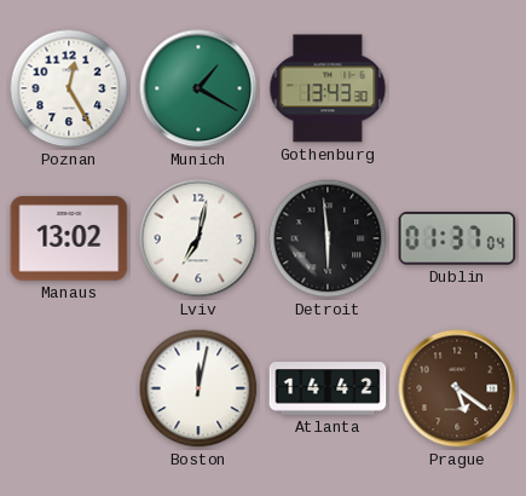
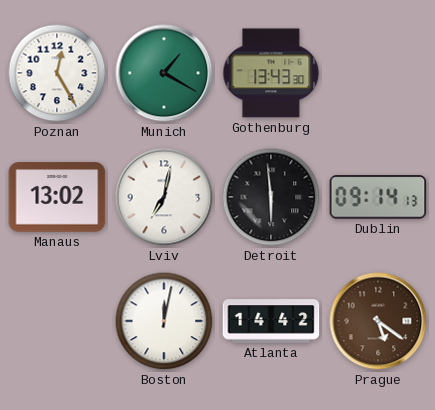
Dublin: 01:37 -> 09:14
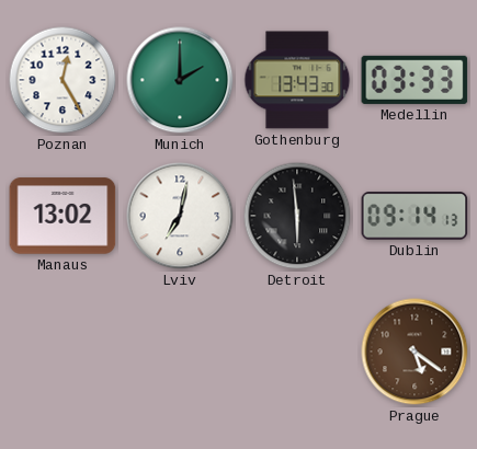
Munich: 1:20 -> 2:00
Medellin: none -> 03:33
Boston: 12:02 -> none
Atlanta: 14:42 -> none
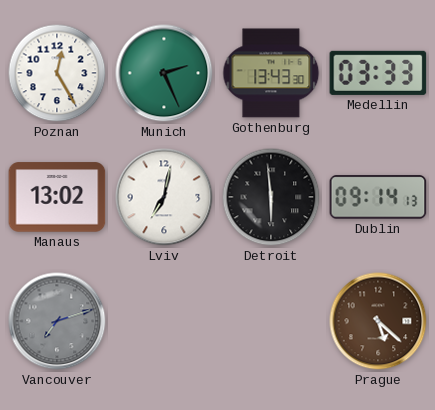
Munich: 2:00 -> 2:26
Vancouver: none -> 7:12
Prague: 5:21 -> 5:22
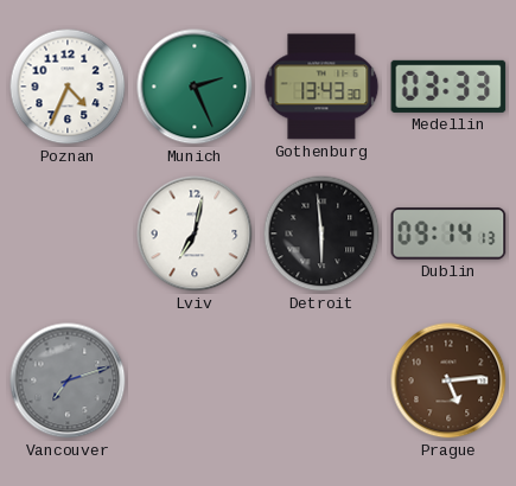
Poznan: 12:25 -> 4:34
Manaus: 13:02 -> none
Prague: 5:22 -> 5:14
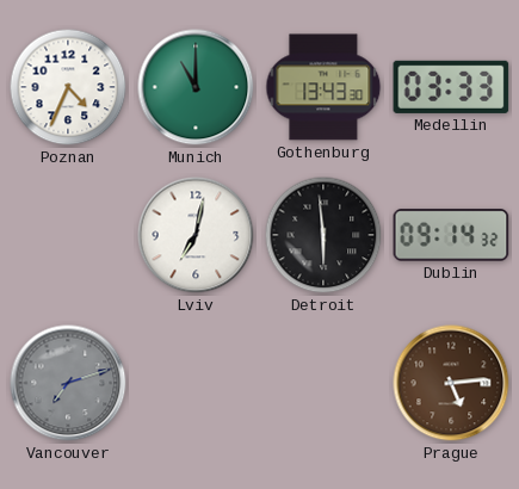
Munich: 2:26 -> 11:00
Dublin: 09:14:13 -> 09:14:32
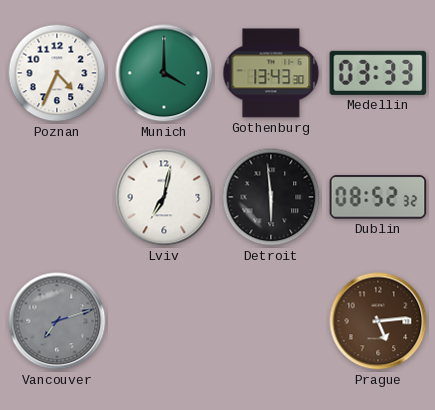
Munich: 11:00 -> 4:00
Dublin: 09:14 -> 08:52
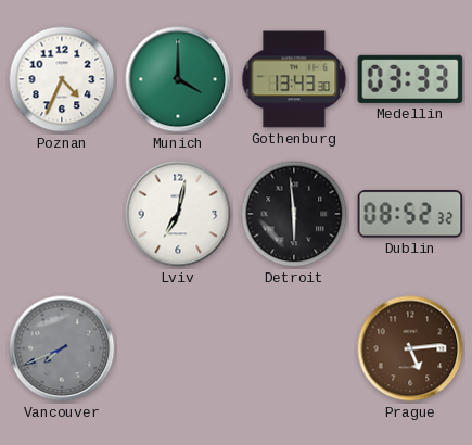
Vancouver: 7:12 -> 7:41
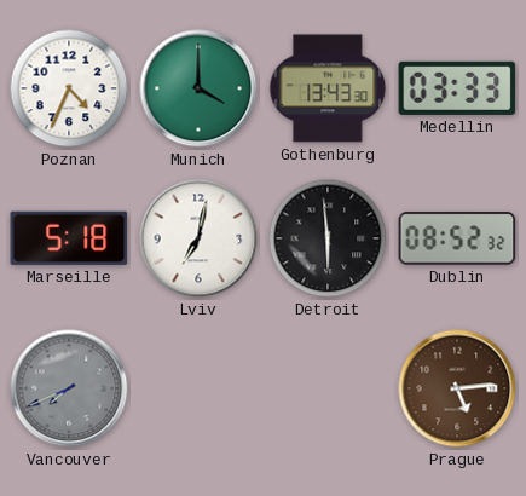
Marseille: none -> 5:18
